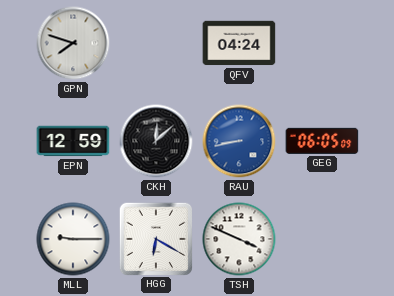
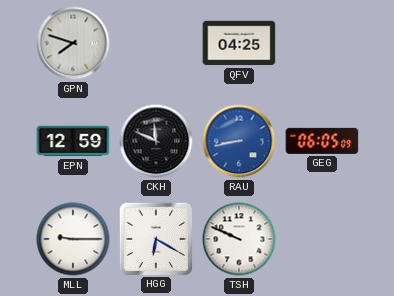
QFV: 04:24 -> 04:25
CKH: 12:08 -> 11:49
TSH: 3:49 -> 9:49
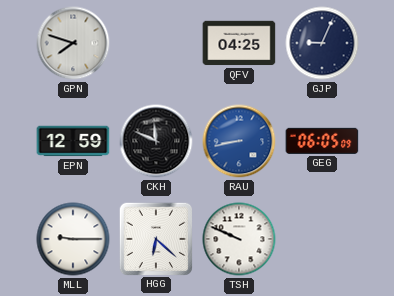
GJP: none -> 9:04
HGG: 6:20 -> 6:22
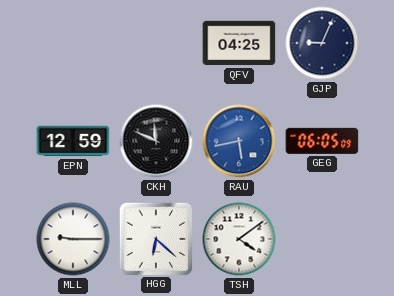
GPN: 7:48 -> none
RAU: 8:43 -> 5:43
TSH: 9:49 -> 4:09
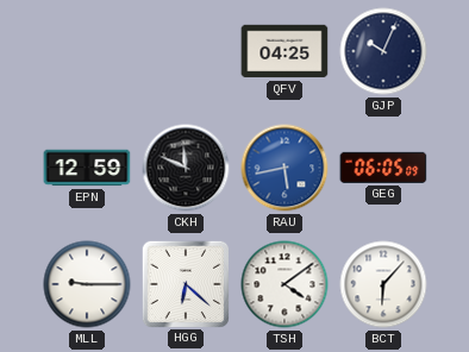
GJP: 9:04 -> 10:04
BCT: none -> 6:07
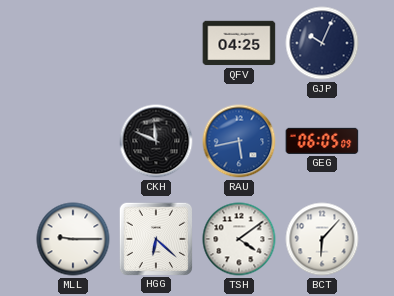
EPN: 12:59 -> none
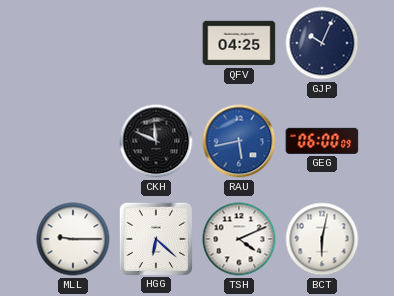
GEG: 06:05 -> 06:00
TSH: 4:09 -> 4:11
BCT: 6:07 -> 6:02
